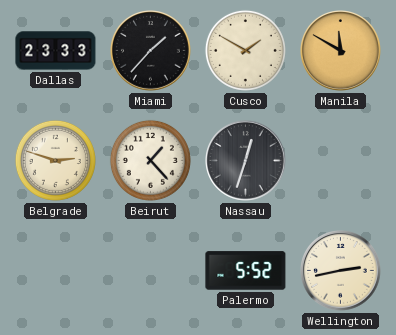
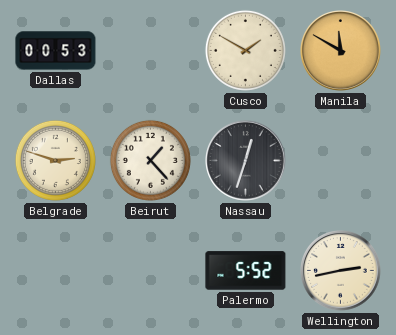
Dallas: 23:33 -> 00:53
Miami: 1:37 -> none
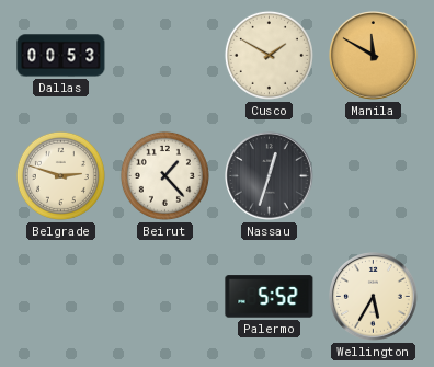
Wellington: 2:43 -> 5:35
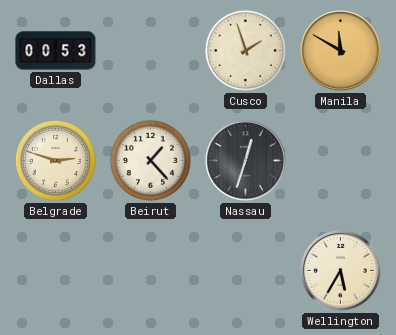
Cusco: 1:50 -> 1:57
Palermo: 5:52 -> none
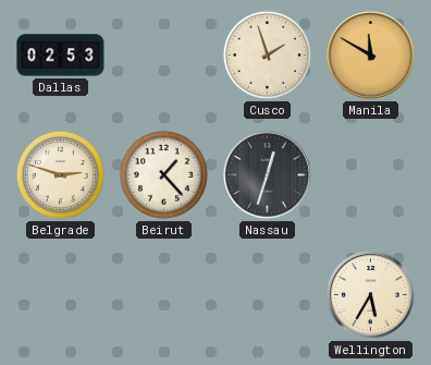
Dallas: 00:53 -> 02:53
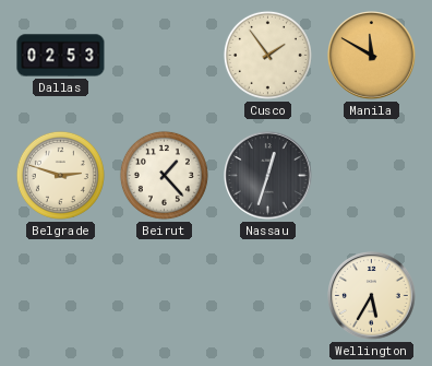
Cusco: 1:57 -> 1:54
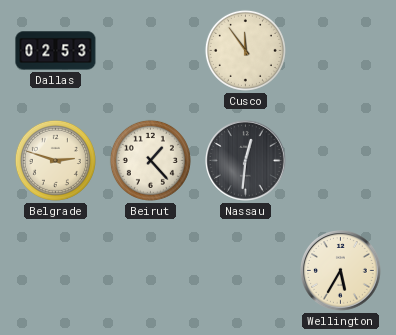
Cusco: 1:54 -> 11:54
Manila: 11:50 -> none
Nassau: 12:33 -> 12:31
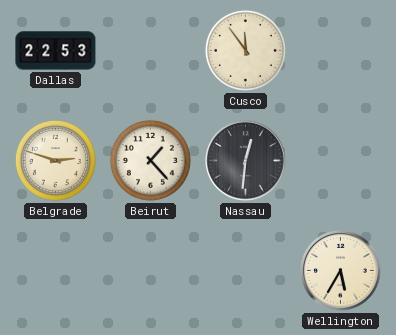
Dallas: 02:53 -> 22:53
